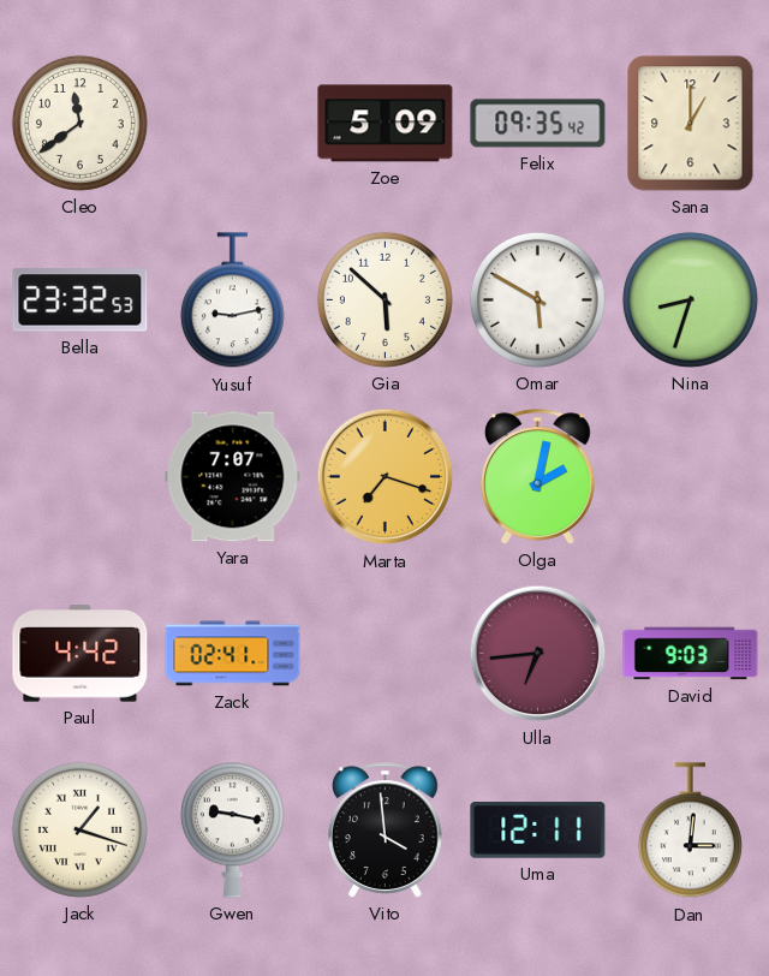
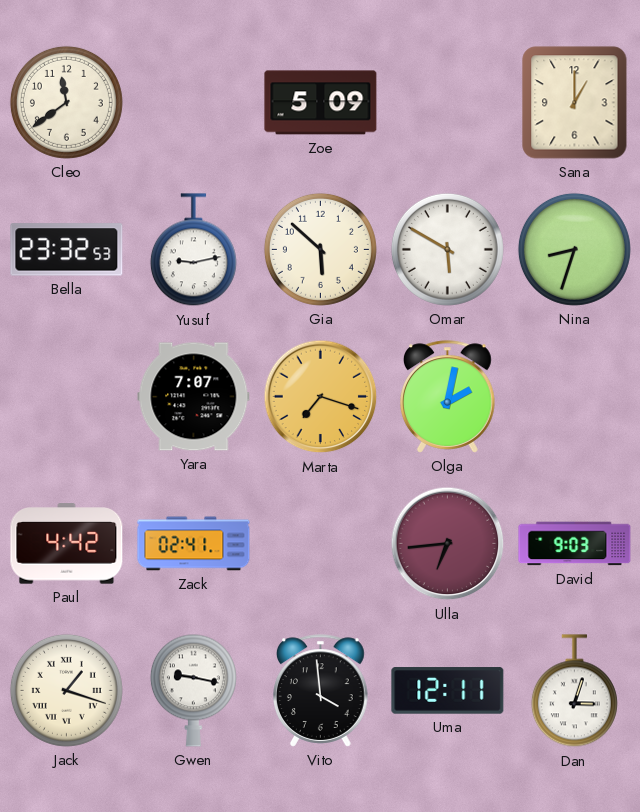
Felix: 09:35 -> none
Dan: 3:01 -> 3:03
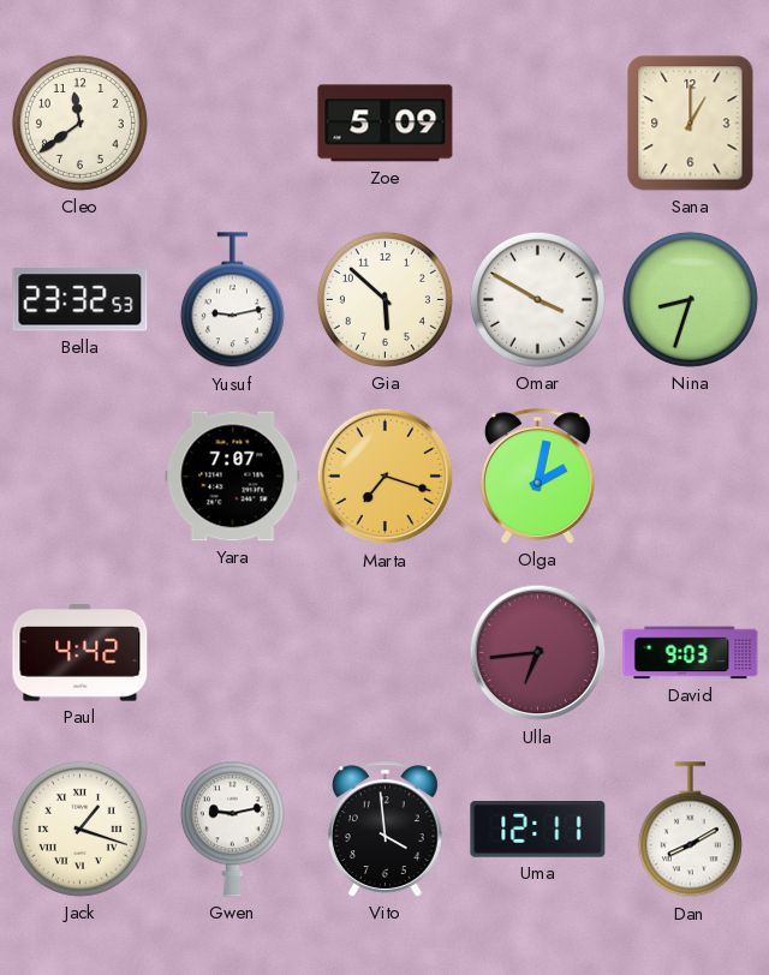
Omar: 5:50 -> 3:50
Zack: 02:41 -> none
Gwen: 9:17 -> 9:13
Dan: 3:03 -> 8:10
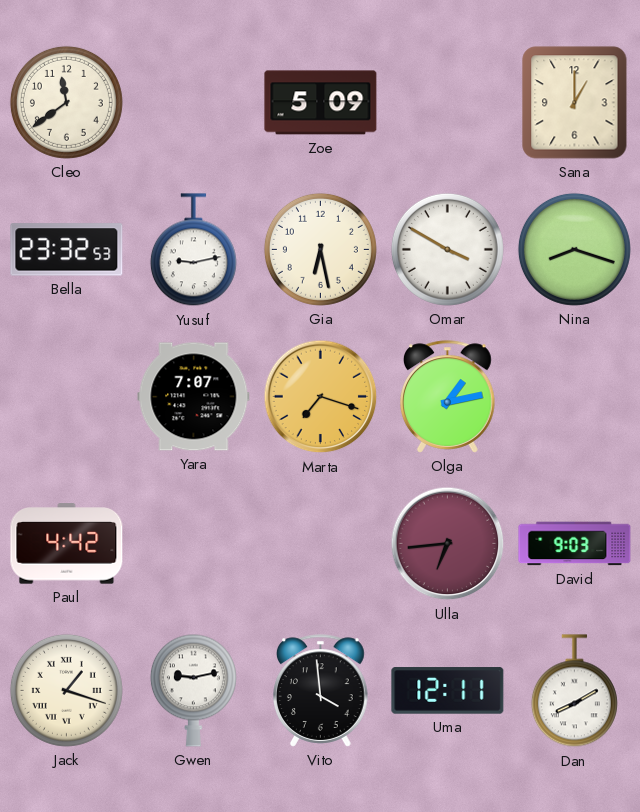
Gia: 5:52 -> 6:28
Nina: 8:33 -> 8:18
Olga: 2:02 -> 1:13
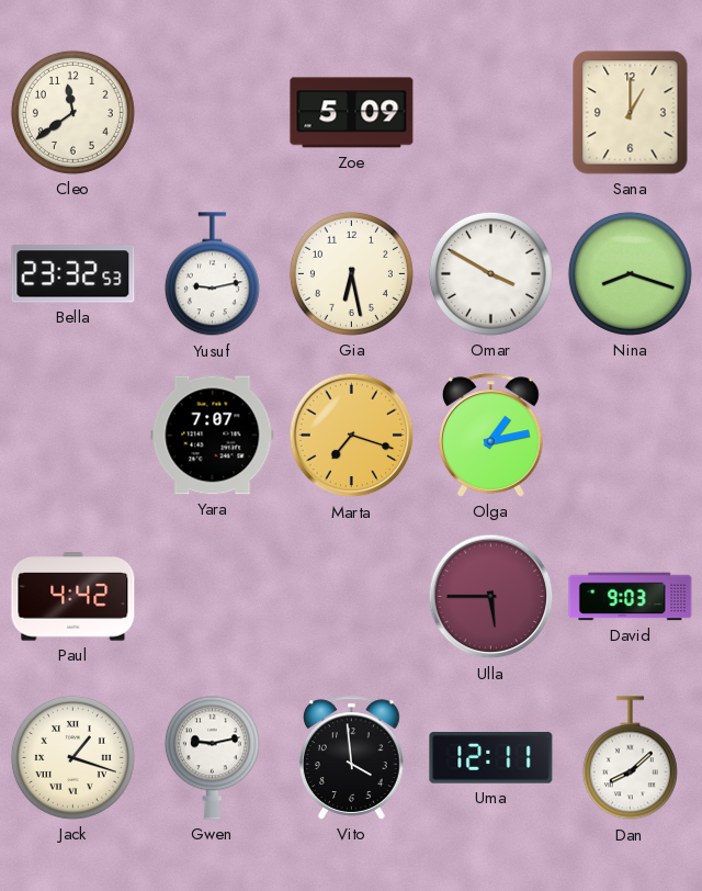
Ulla: 6:44 -> 5:45
Dan: 8:10 -> 8:08
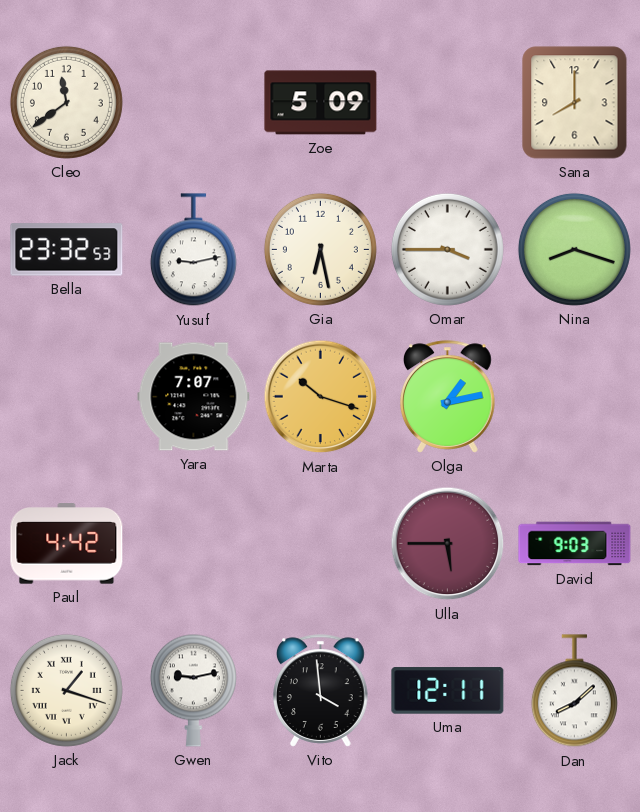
Sana: 1:00 -> 8:00
Omar: 3:50 -> 3:45
Marta: 7:18 -> 10:18
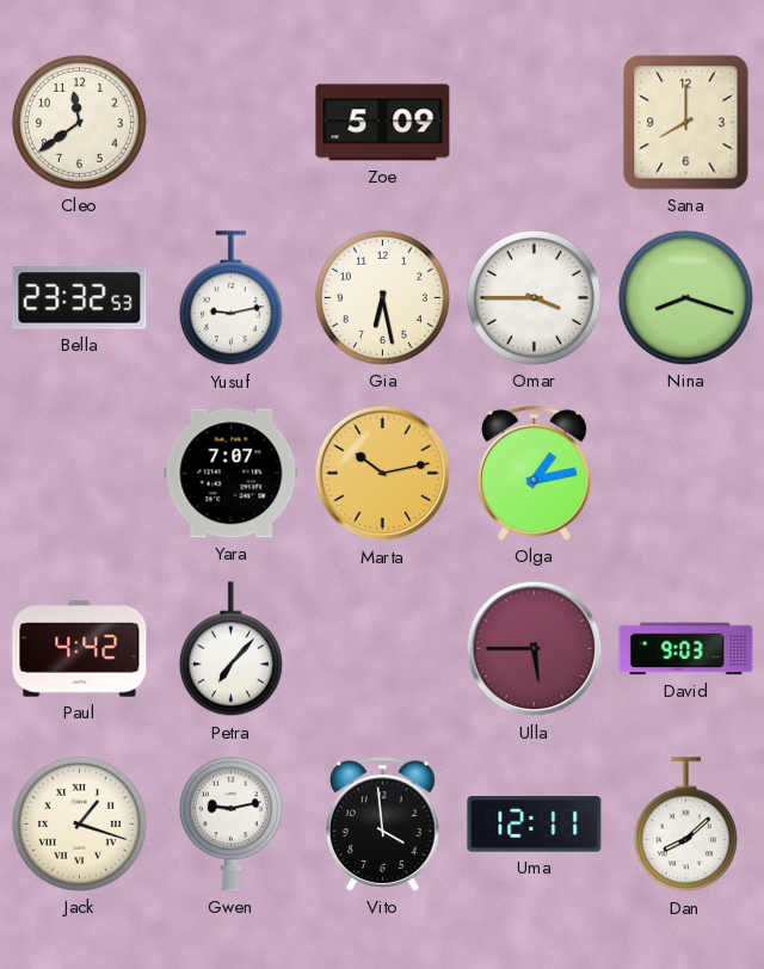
Marta: 10:18 -> 10:13
Petra: none -> 7:07
